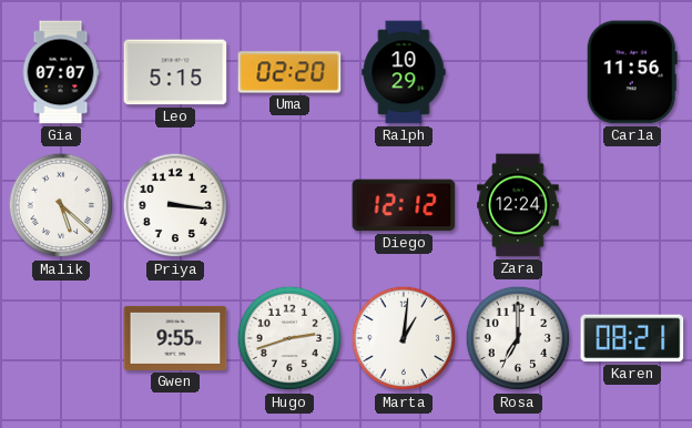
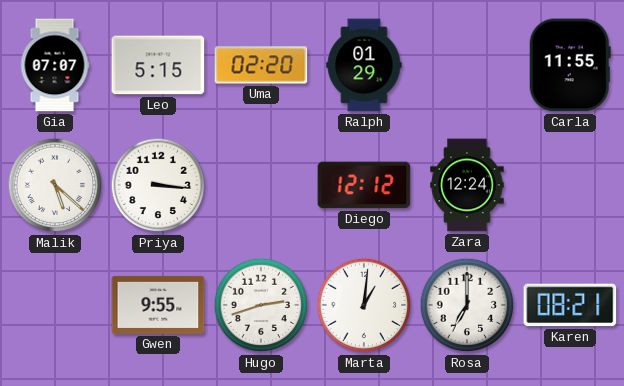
Ralph: 10:29 -> 01:29
Carla: 11:56 -> 11:55
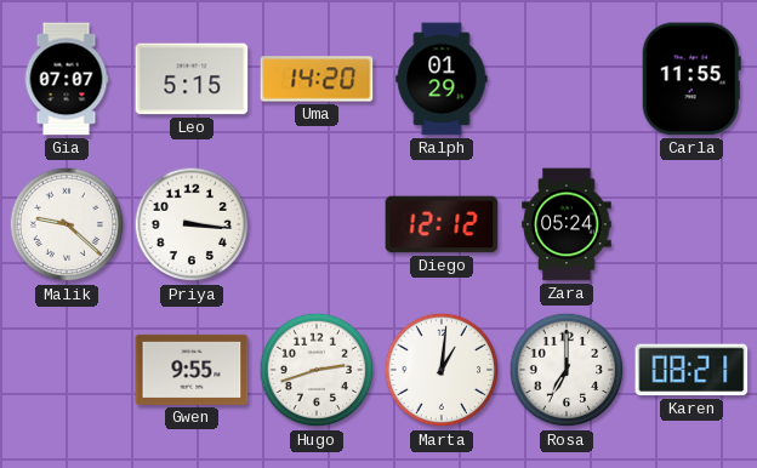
Uma: 02:20 -> 14:20
Malik: 5:22 -> 9:22
Zara: 12:24 -> 05:24
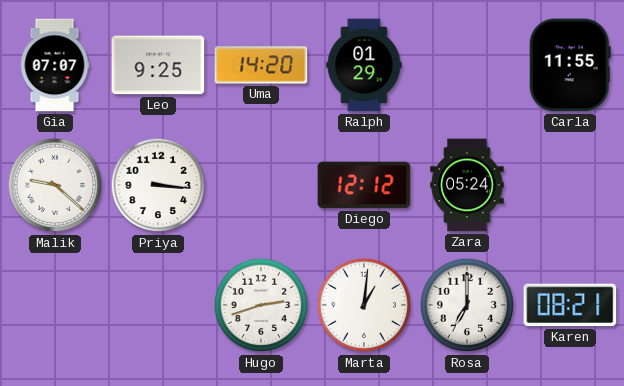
Leo: 5:15 -> 9:25
Gwen: 9:55 -> none
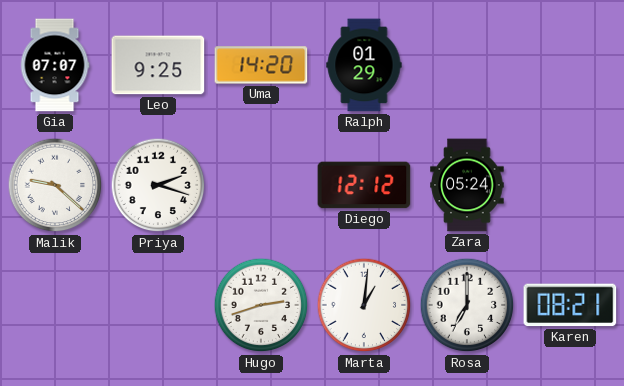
Carla: 11:55 -> none
Priya: 3:16 -> 2:18
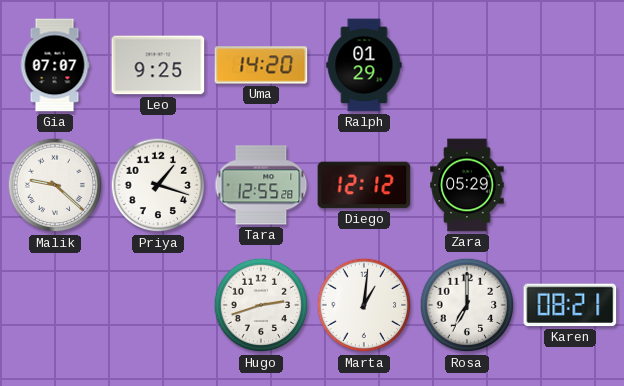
Priya: 2:18 -> 1:18
Tara: none -> 12:55
Zara: 05:24 -> 05:29
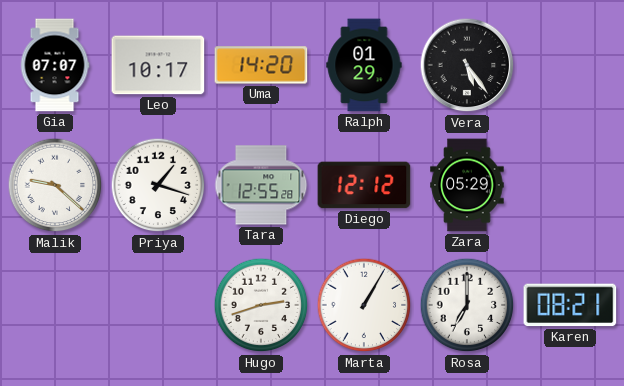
Leo: 9:25 -> 10:17
Vera: none -> 5:24
Marta: 1:01 -> 1:05
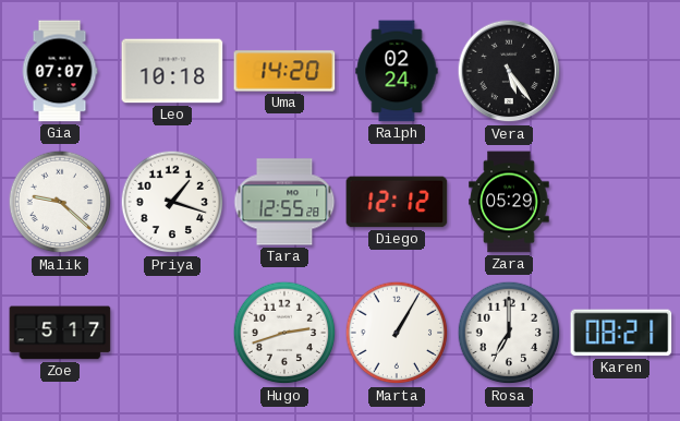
Leo: 10:17 -> 10:18
Ralph: 01:29 -> 02:24
Zoe: none -> 5:17
